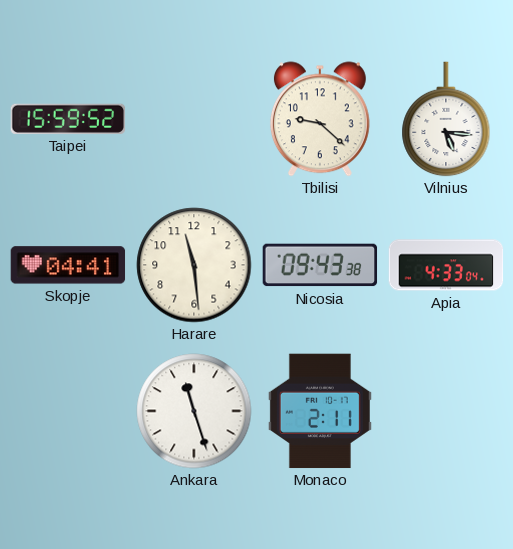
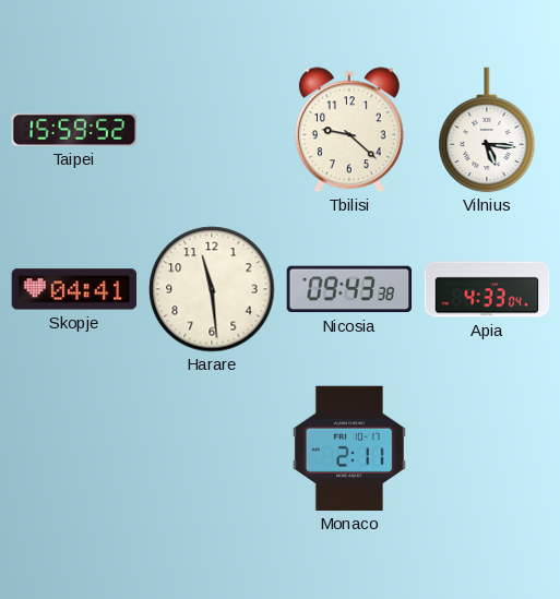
Ankara: 11:27 -> none
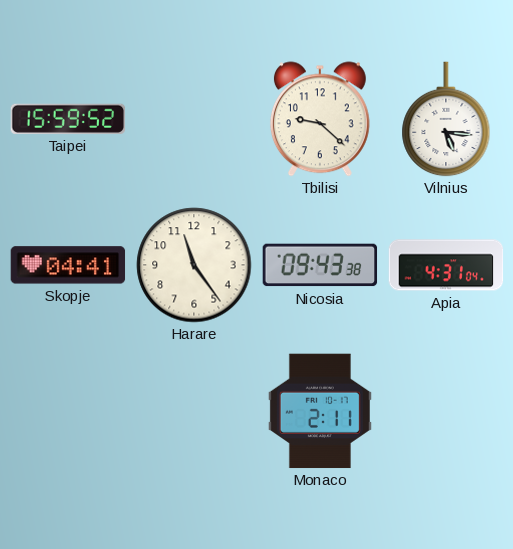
Harare: 11:29 -> 11:24
Apia: 4:33 -> 4:31
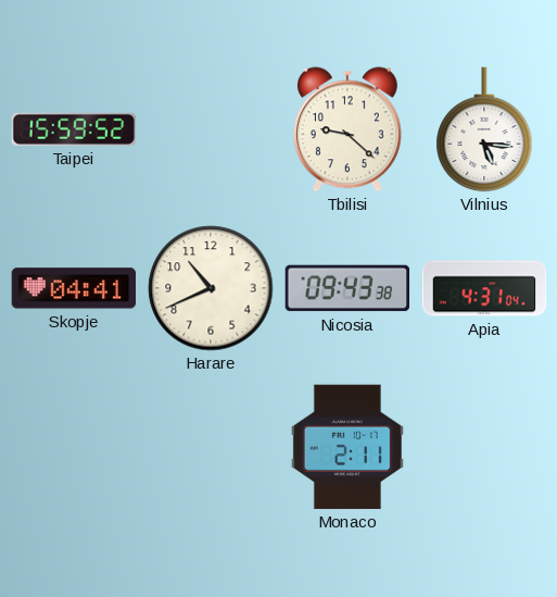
Harare: 11:24 -> 10:41
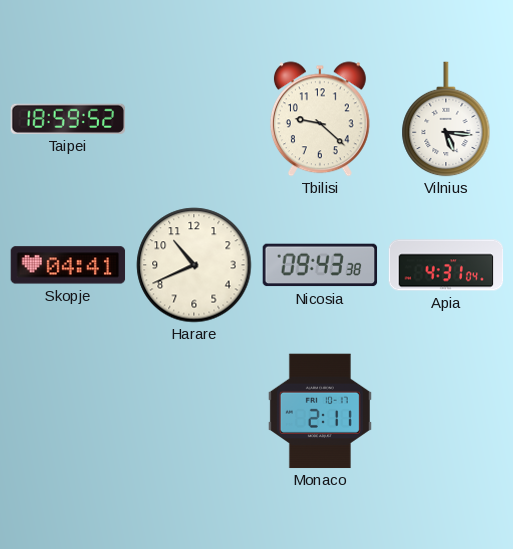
Taipei: 15:59 -> 18:59
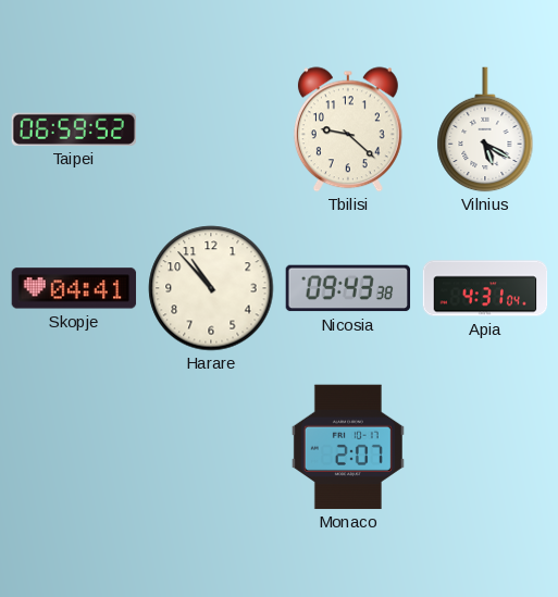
Taipei: 18:59 -> 06:59
Vilnius: 5:16 -> 5:20
Harare: 10:41 -> 10:53
Monaco: 2:11 -> 2:07
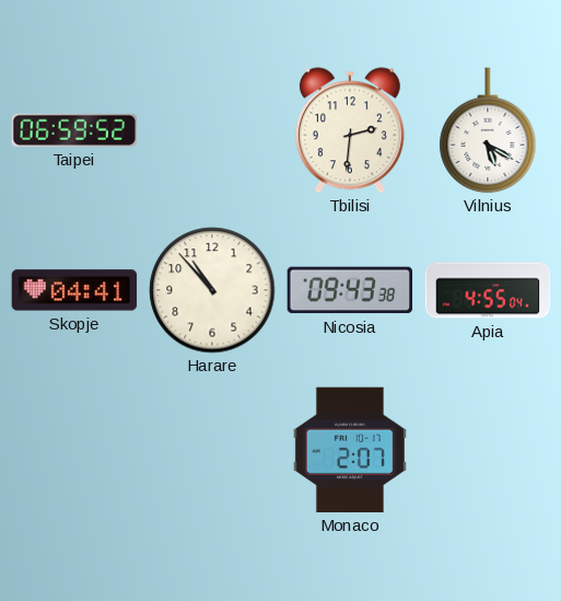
Tbilisi: 9:22 -> 2:31
Apia: 4:31 -> 4:55
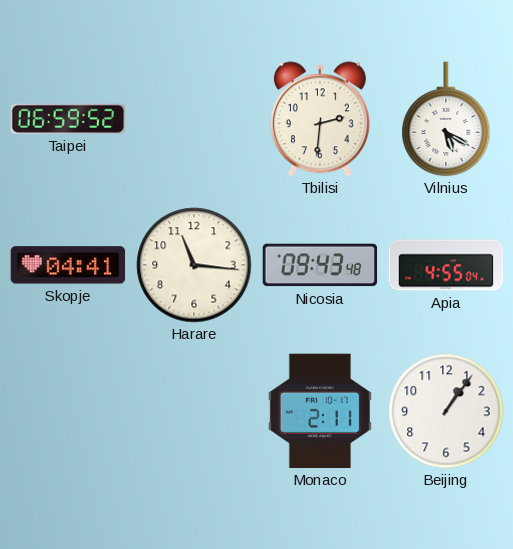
Harare: 10:53 -> 11:16
Nicosia: 09:43:38 -> 09:43:48
Monaco: 2:07 -> 2:11
Beijing: none -> 1:06
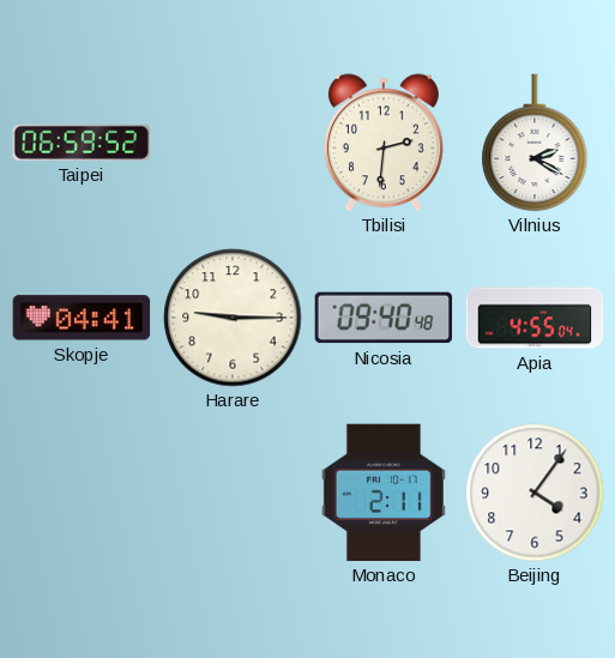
Vilnius: 5:20 -> 2:20
Harare: 11:16 -> 9:15
Nicosia: 09:43 -> 09:40
Beijing: 1:06 -> 4:06
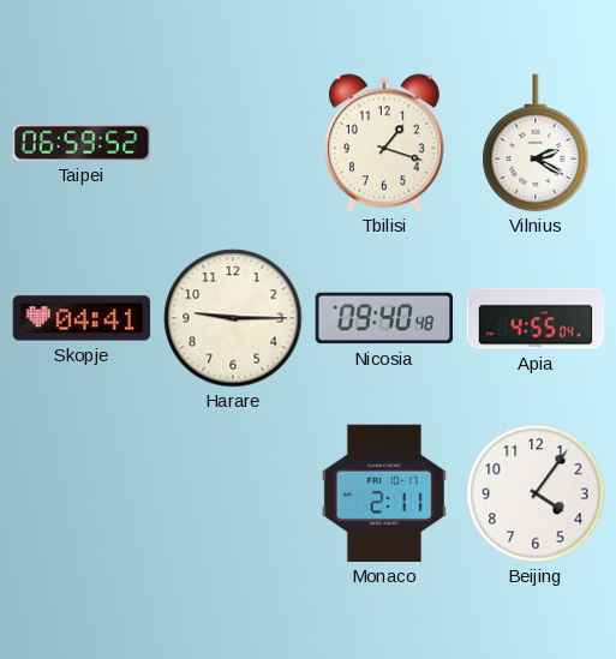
Tbilisi: 2:31 -> 1:18
